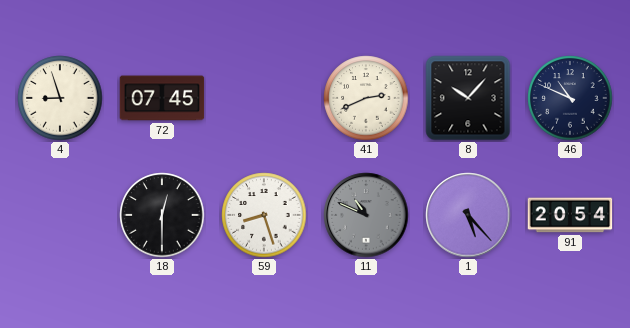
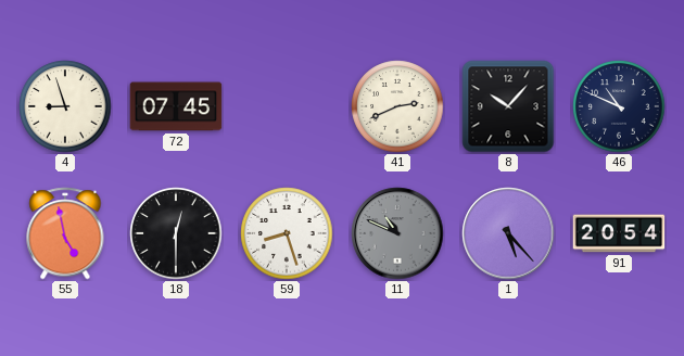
55: none -> 4:58
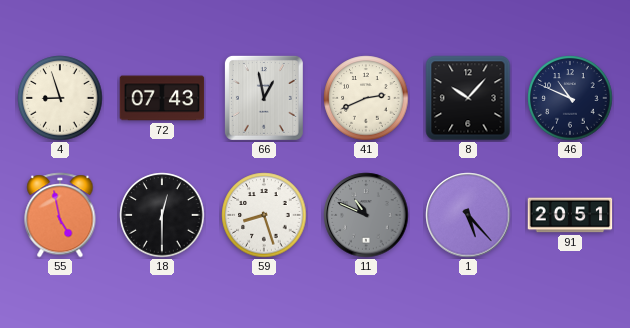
72: 07:45 -> 07:43
66: none -> 12:58
91: 20:54 -> 20:51
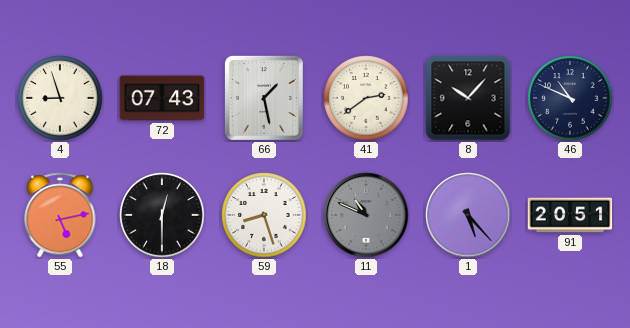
66: 12:58 -> 1:28
41: 2:41 -> 2:39
55: 4:58 -> 5:13
